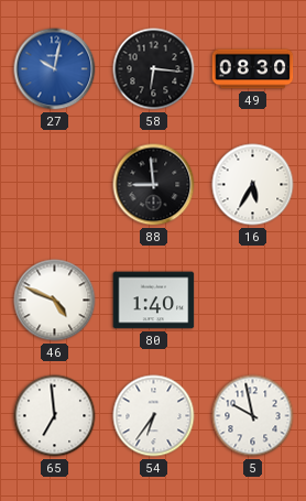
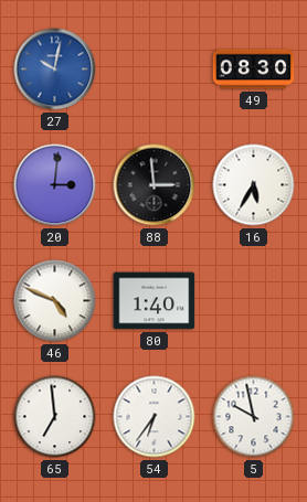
58: 6:16 -> none
20: none -> 3:01
88: 8:59 -> 2:59
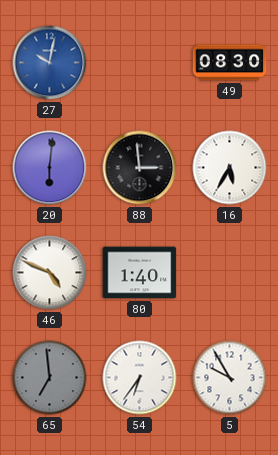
20: 3:01 -> 6:01
65 dial: white -> grey
5: 9:58 -> 9:55
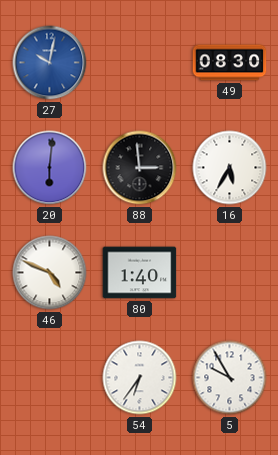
65: 6:59 -> none
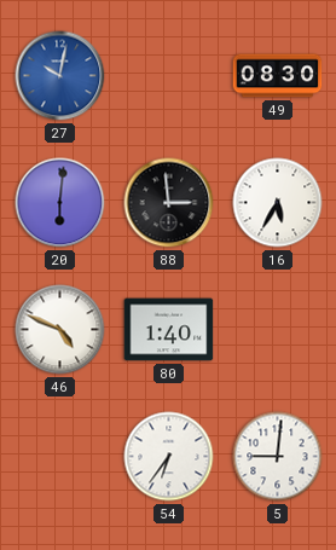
5: 9:55 -> 9:01
